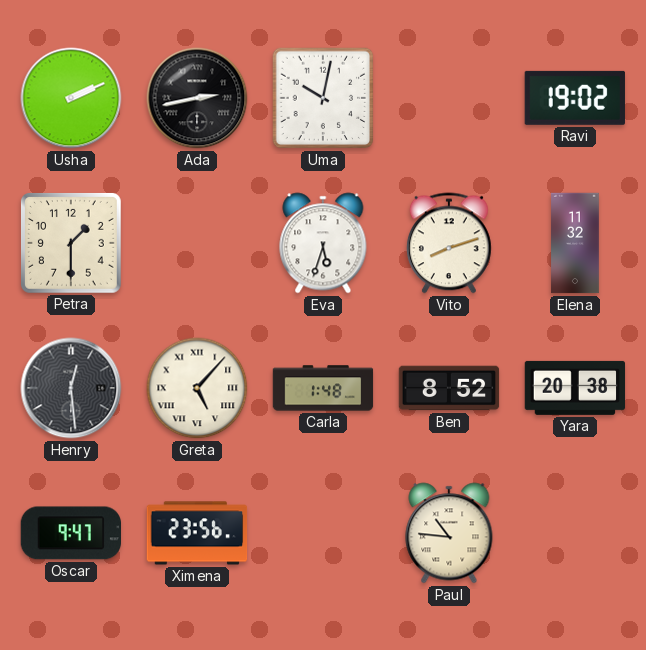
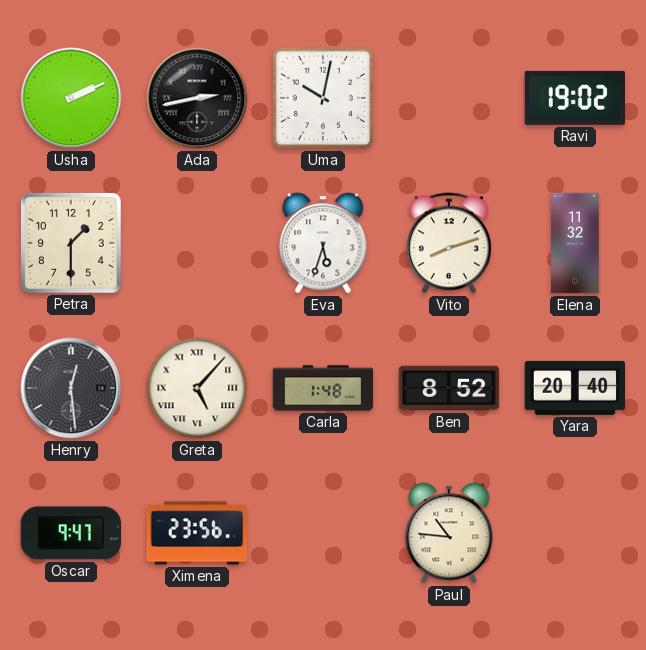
Yara: 20:38 -> 20:40
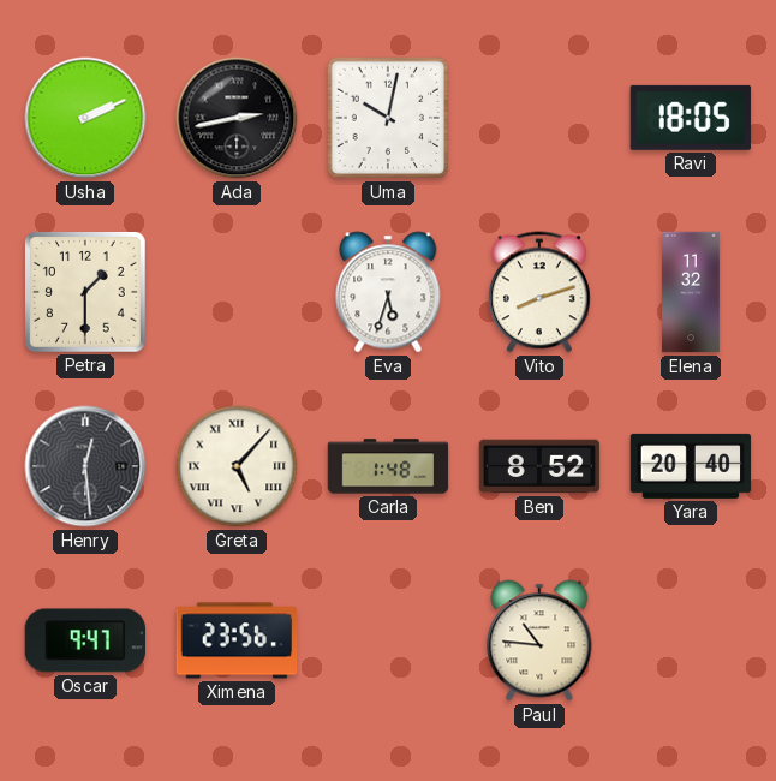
Ravi: 19:02 -> 18:05
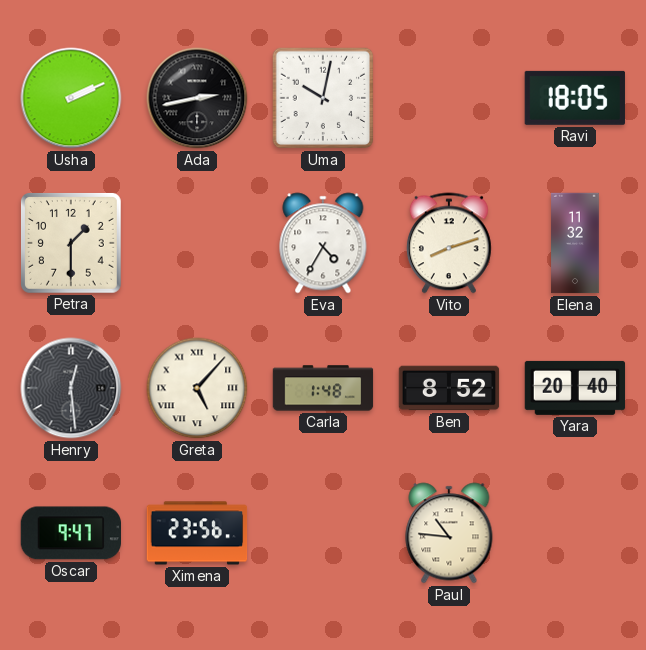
Eva: 5:33 -> 4:35
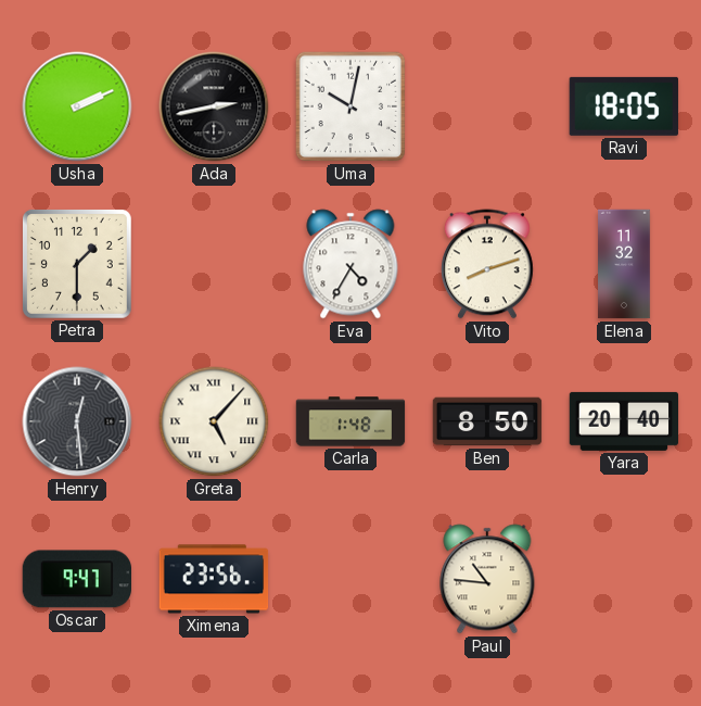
Ben: 8:52 -> 8:50
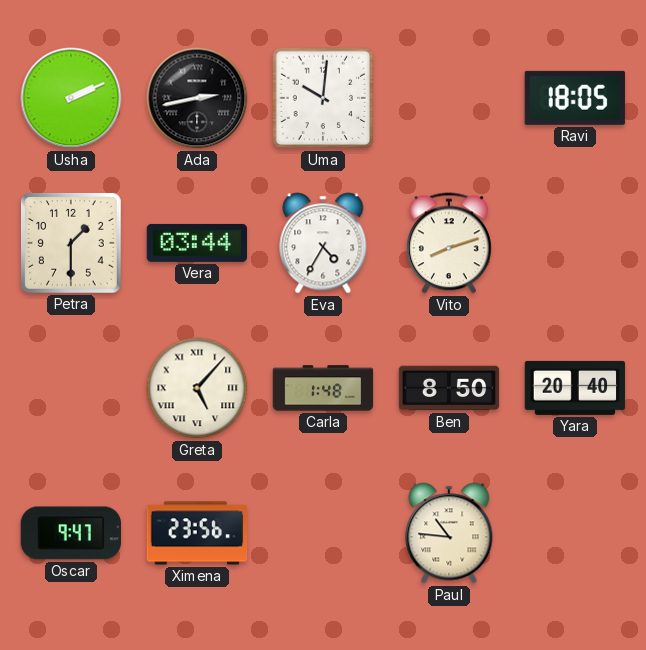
Uma: 10:02 -> 10:01
Vera: none -> 03:44
Elena: 11:32 -> none
Henry: 12:29 -> none
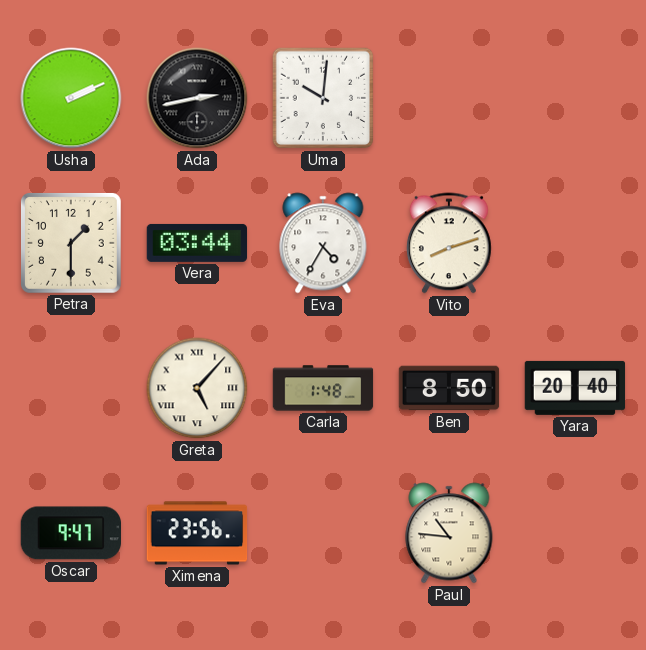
Ravi: 18:05 -> none
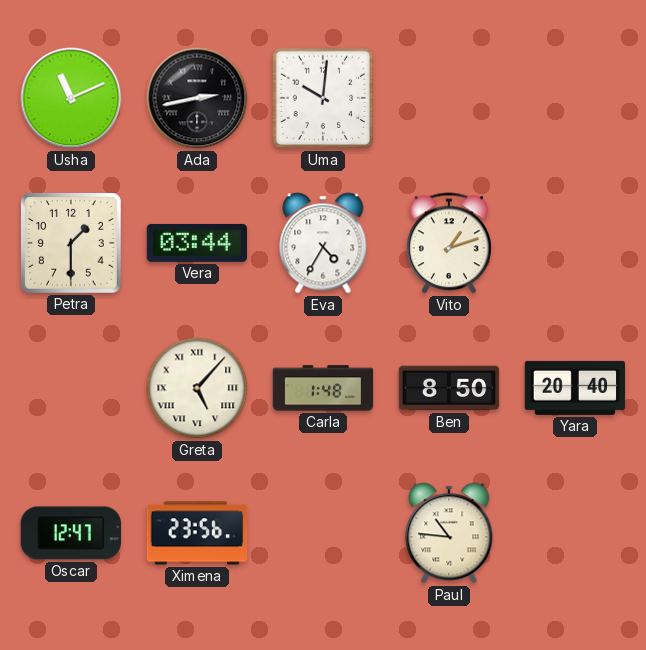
Usha: 2:11 -> 11:11
Vito: 8:12 -> 1:12
Oscar: 9:47 -> 12:47
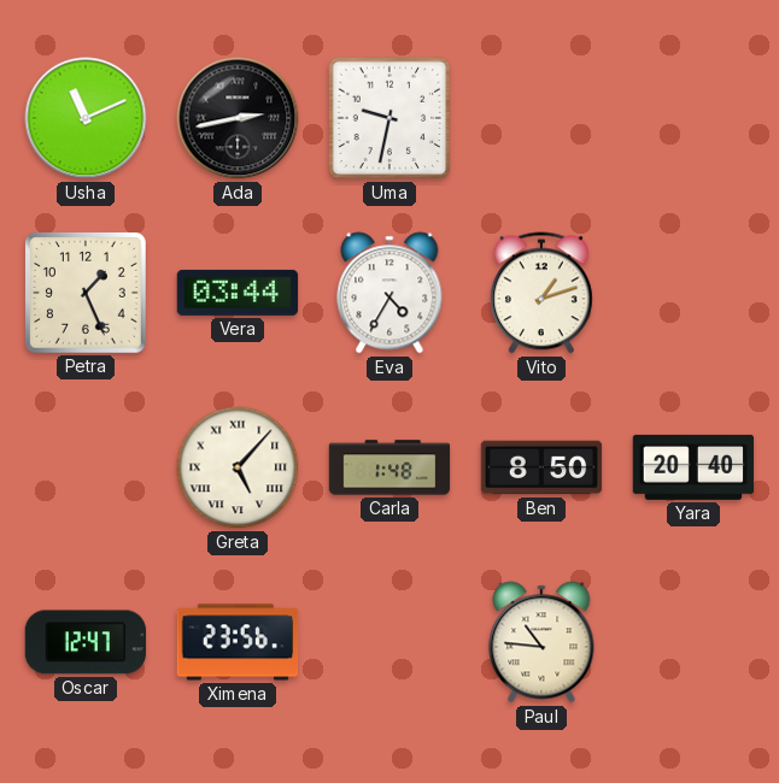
Uma: 10:01 -> 9:32
Petra: 1:30 -> 1:26
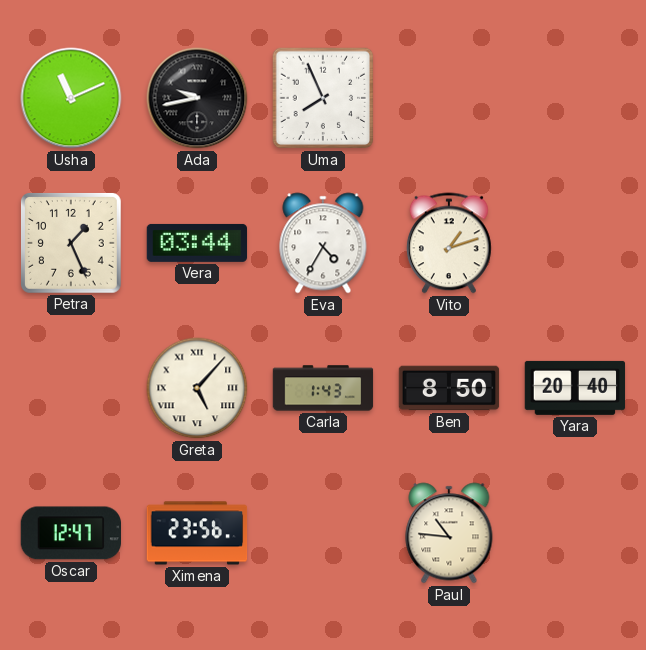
Ada: 2:43 -> 9:43
Uma: 9:32 -> 7:56
Carla: 1:48 -> 1:43
